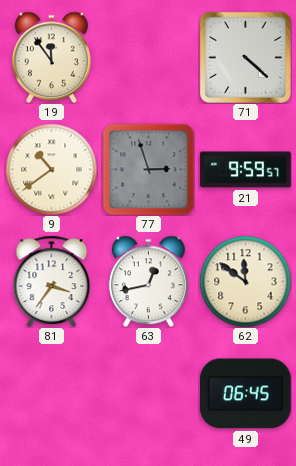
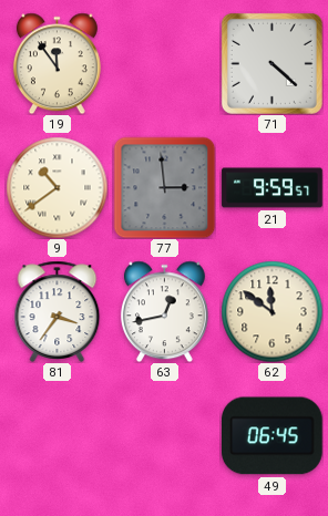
77: 2:57 -> 2:59
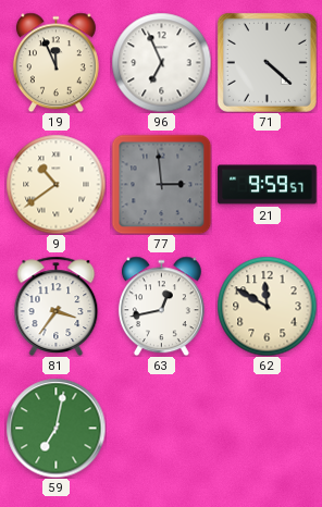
19: 11:54 -> 11:56
96: none -> 6:56
62: 11:51 -> 11:50
59: none -> 7:02
49: 06:45 -> none
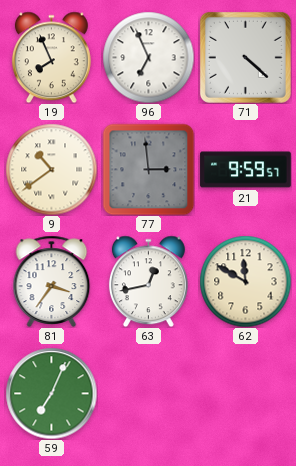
19: 11:56 -> 7:56
59: 7:02 -> 7:04
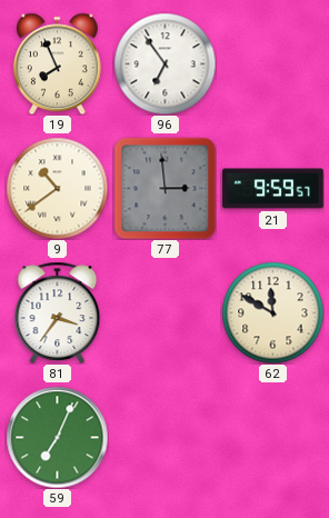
96: 6:56 -> 6:54
71: 4:22 -> none
63: 12:43 -> none
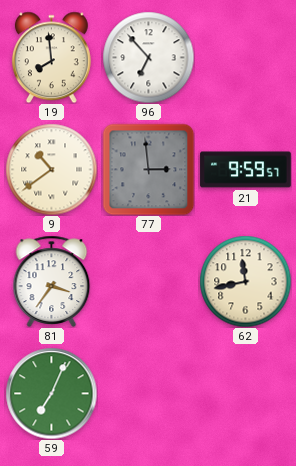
19: 7:56 -> 7:59
96: 6:54 -> 6:53
62: 11:50 -> 11:43
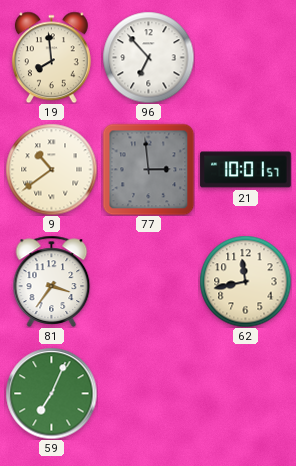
21: 9:59 -> 10:01
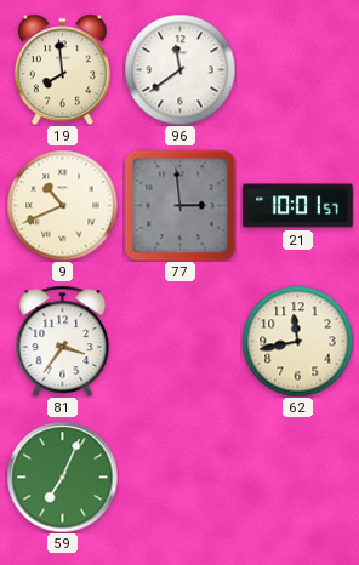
96: 6:53 -> 11:39
9: 10:39 -> 10:41
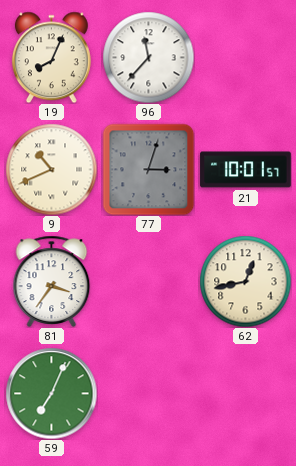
19: 7:59 -> 8:04
96: 11:39 -> 11:37
77: 2:59 -> 3:03
62: 11:43 -> 12:43
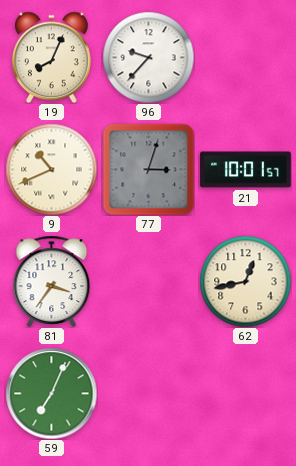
96: 11:37 -> 9:37
